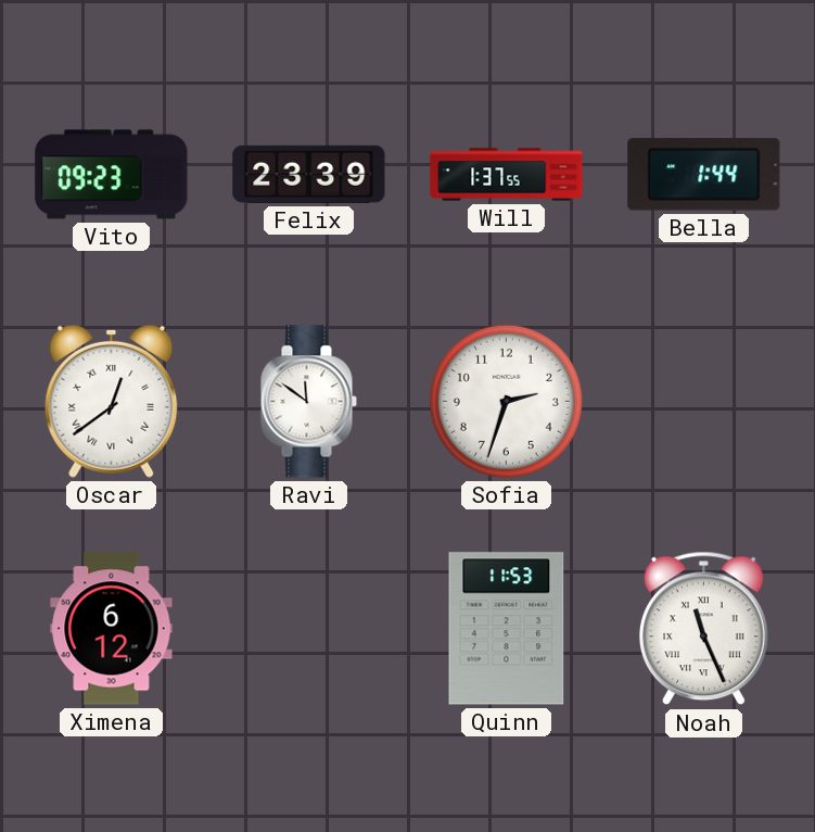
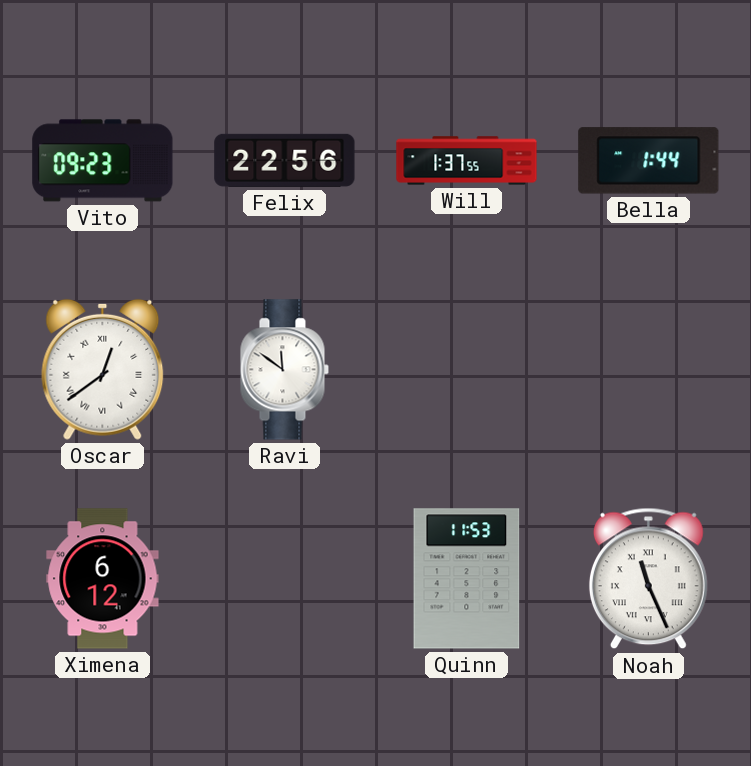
Felix: 23:39 -> 22:56
Sofia: 2:33 -> none
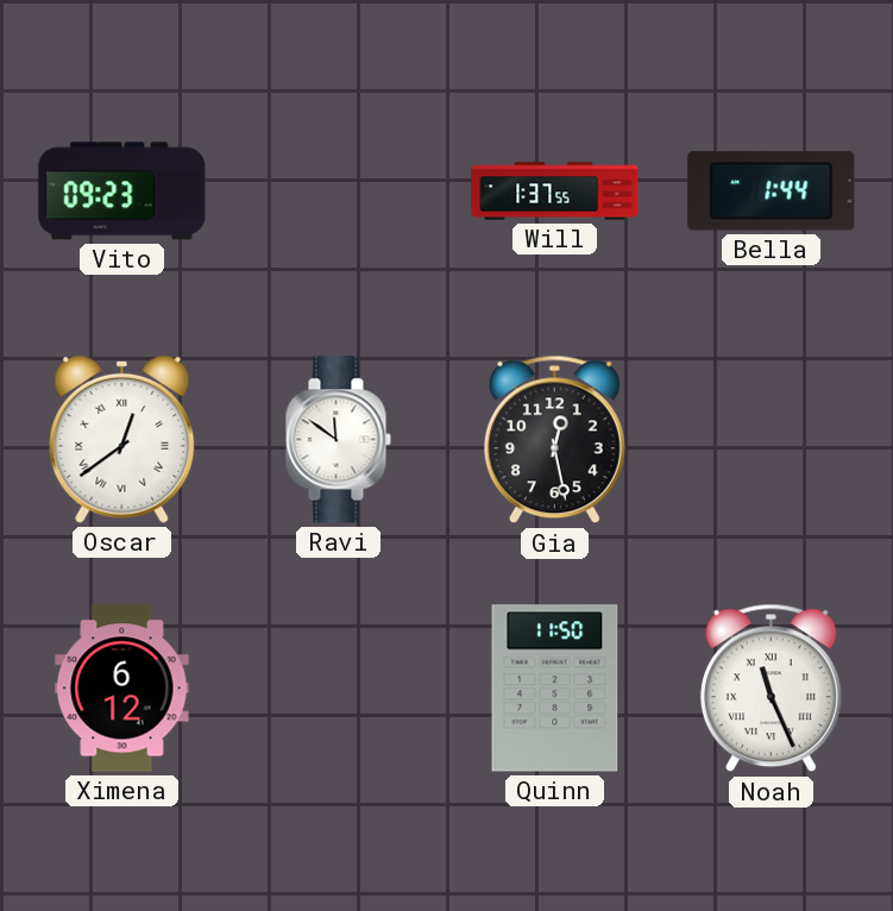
Felix: 22:56 -> none
Gia: none -> 12:28
Quinn: 11:53 -> 11:50
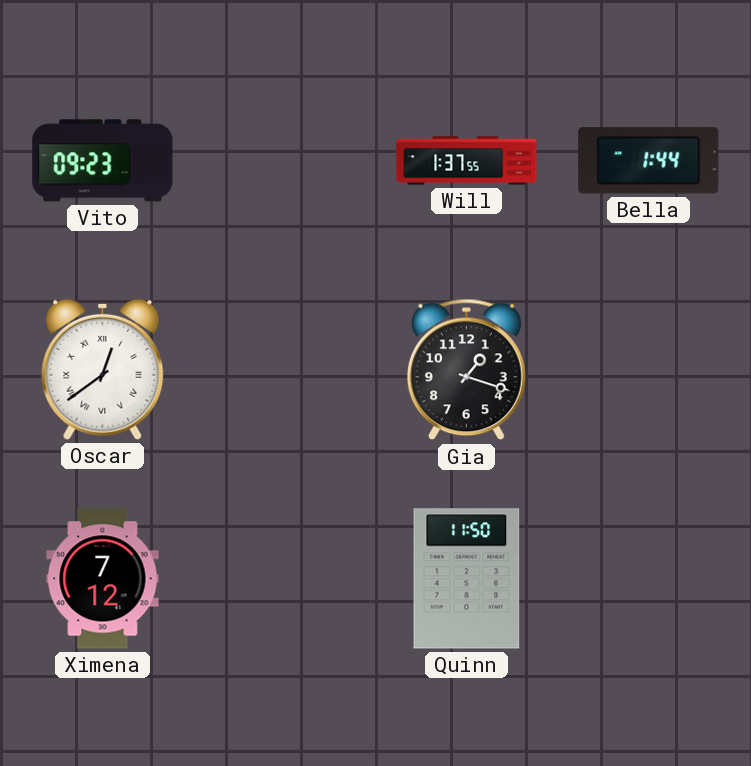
Ravi: 11:51 -> none
Gia: 12:28 -> 1:18
Ximena: 6:12 -> 7:12
Noah: 11:26 -> none
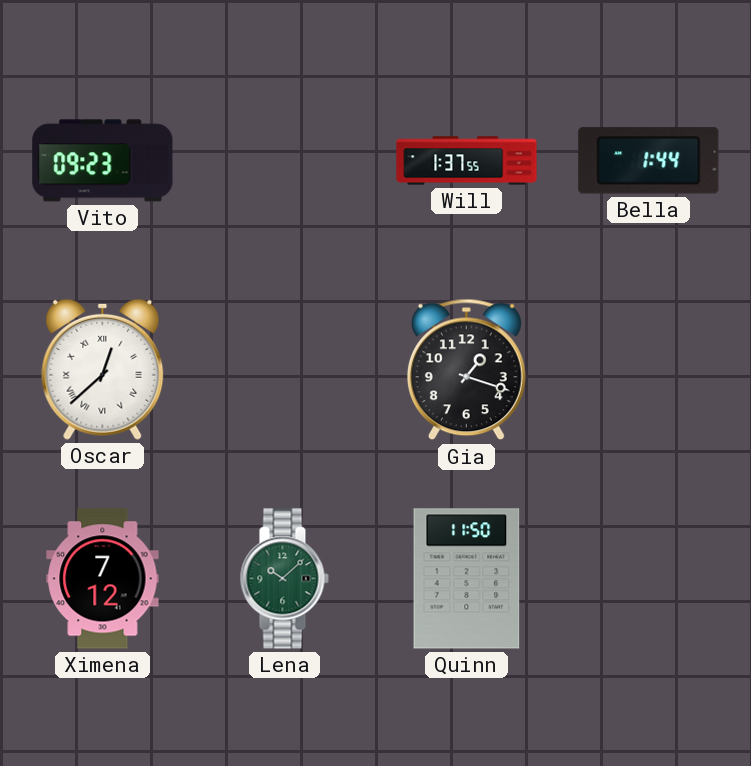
Oscar: 12:39 -> 12:38
Lena: none -> 10:08
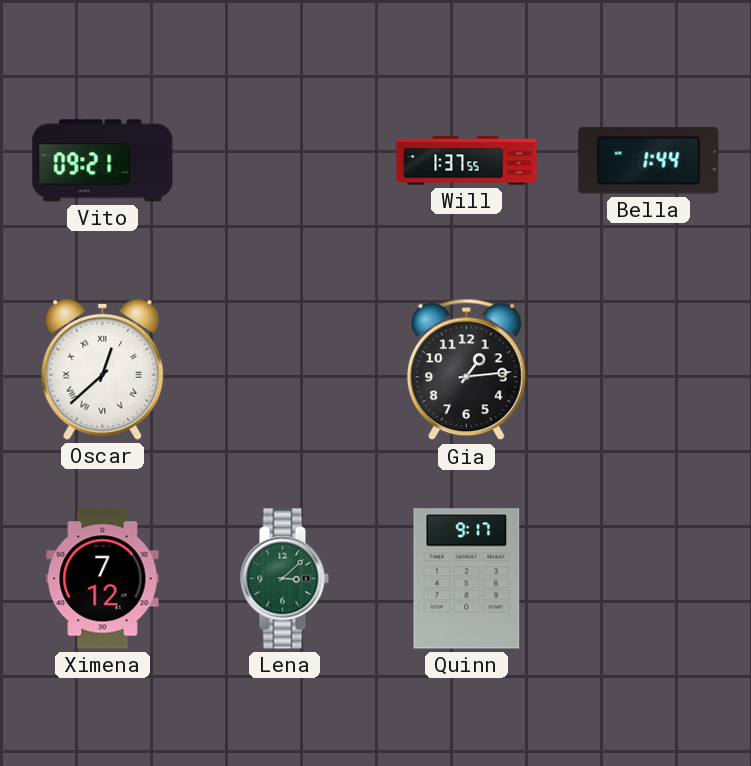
Vito: 09:23 -> 09:21
Gia: 1:18 -> 1:14
Lena: 10:08 -> 3:08
Quinn: 11:50 -> 9:17
